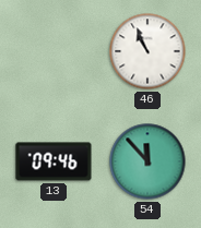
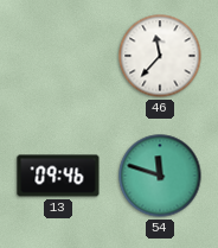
46: 10:56 -> 11:37
54: 11:53 -> 11:48
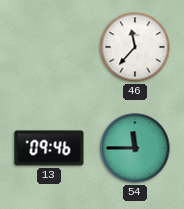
54: 11:48 -> 11:45
